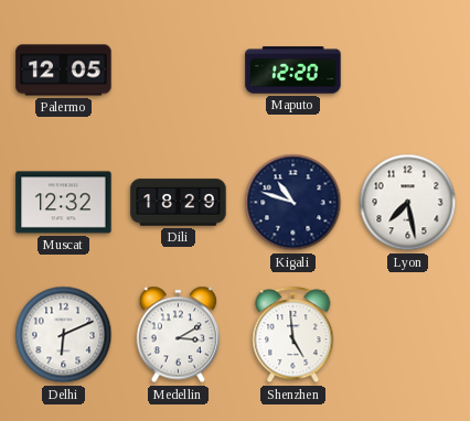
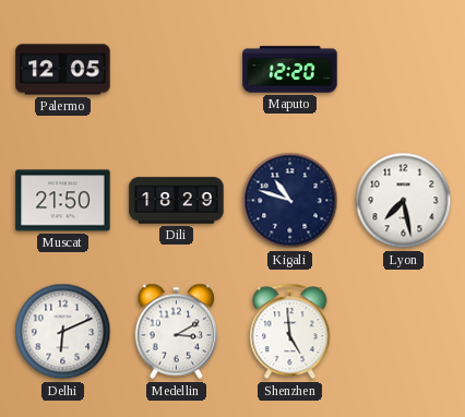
Muscat: 12:32 -> 21:50
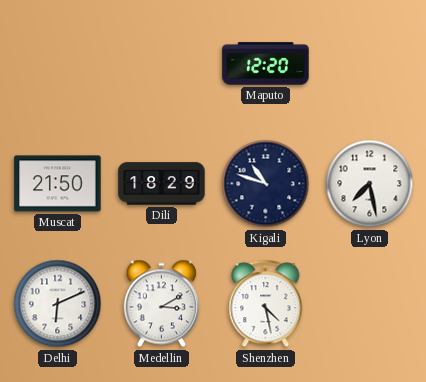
Palermo: 12:05 -> none
Shenzhen: 4:59 -> 4:28
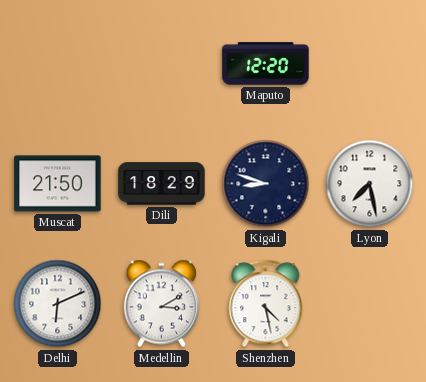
Kigali: 10:48 -> 8:48
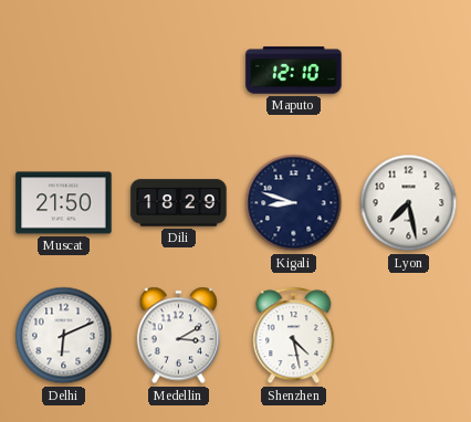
Maputo: 12:20 -> 12:10
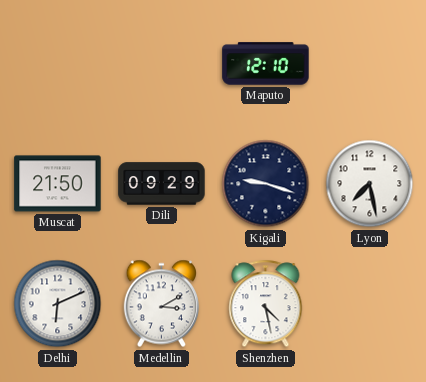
Dili: 18:29 -> 09:29
Kigali: 8:48 -> 9:18
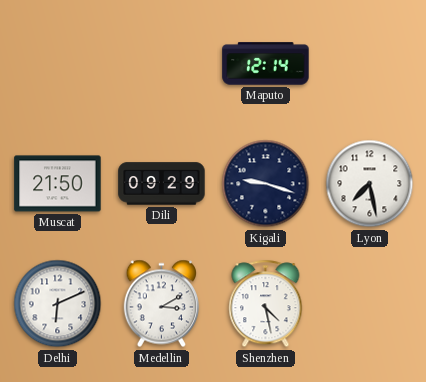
Maputo: 12:10 -> 12:14
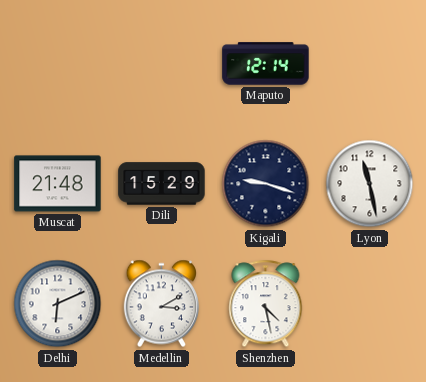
Muscat: 21:50 -> 21:48
Dili: 09:29 -> 15:29
Lyon: 7:28 -> 11:28
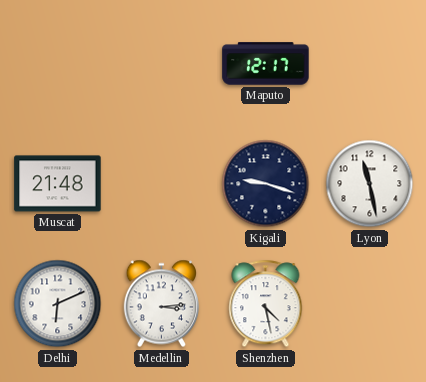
Maputo: 12:14 -> 12:17
Dili: 15:29 -> none
Medellin: 3:10 -> 3:14
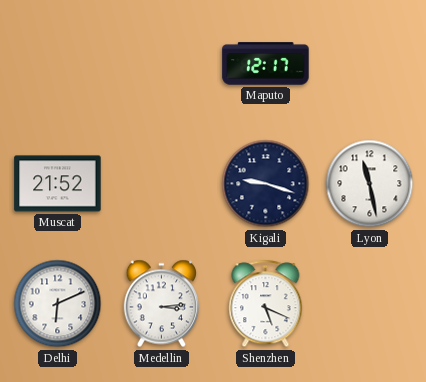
Muscat: 21:48 -> 21:52
Shenzhen: 4:28 -> 5:19
